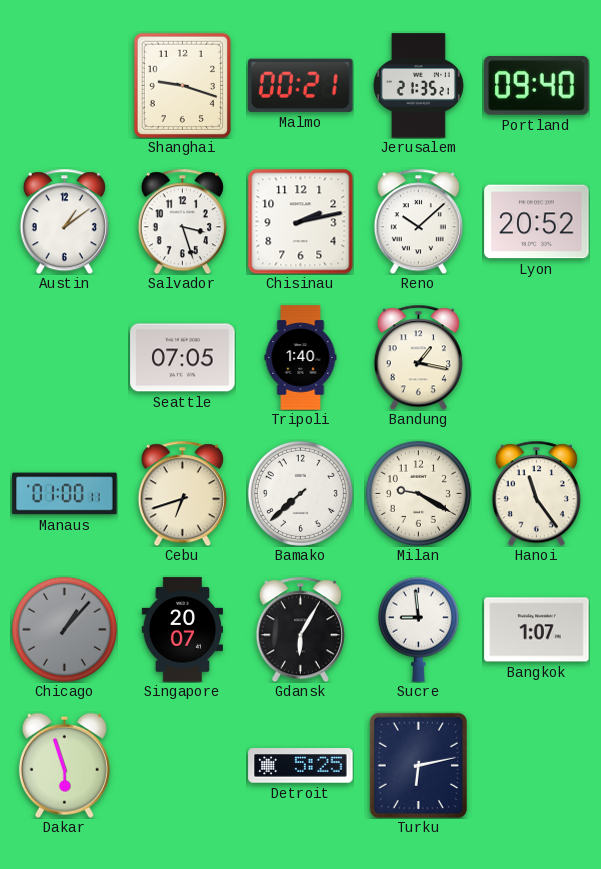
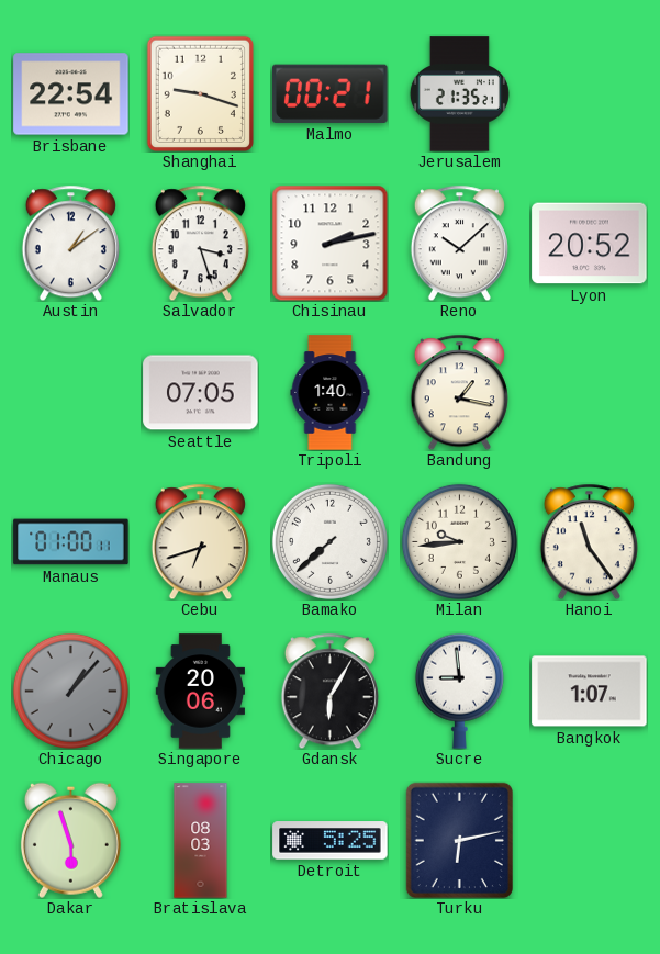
Brisbane: none -> 22:54
Portland: 09:40 -> none
Milan: 9:20 -> 9:44
Singapore: 20:07 -> 20:06
Bratislava: none -> 08:03
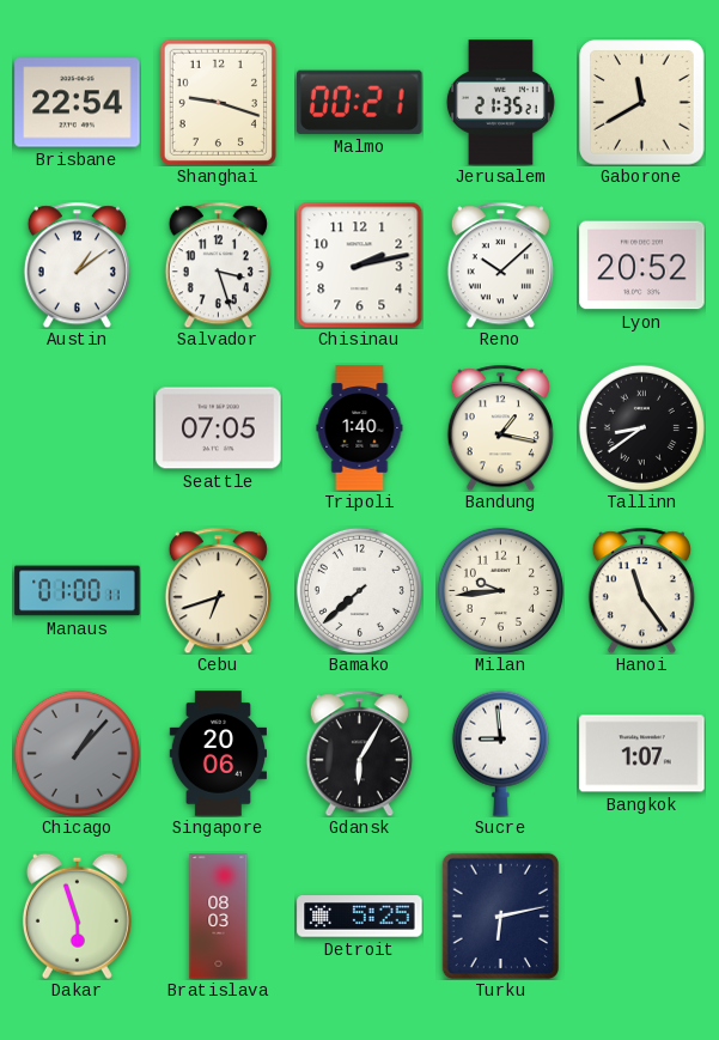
Gaborone: none -> 11:40
Tallinn: none -> 8:39
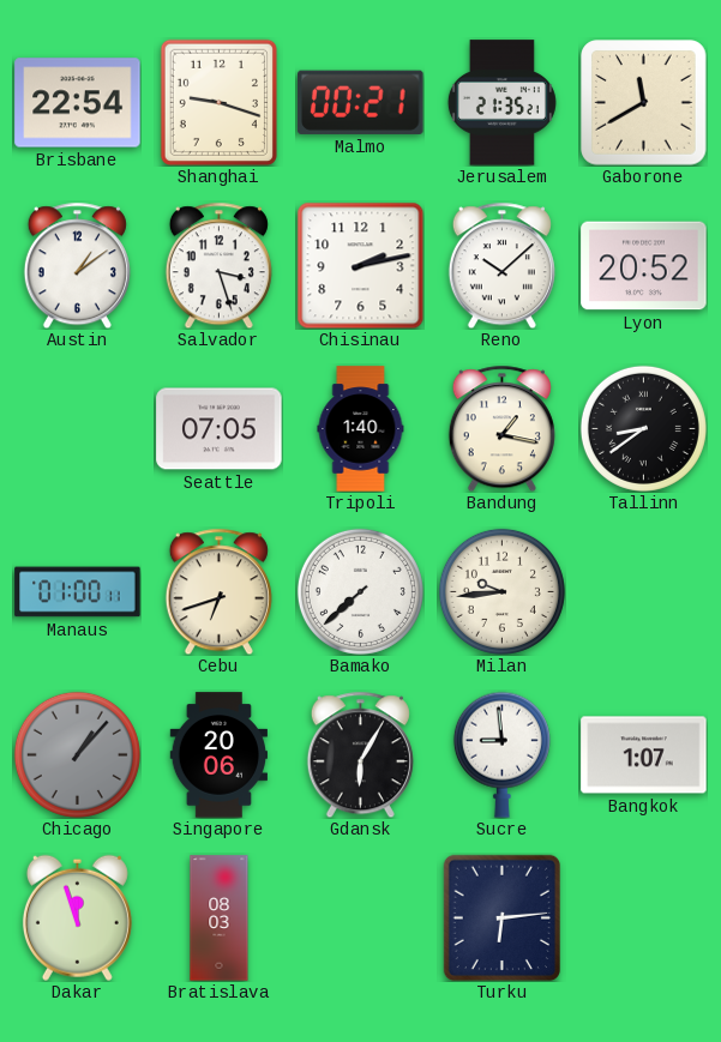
Hanoi: 11:24 -> none
Dakar: 5:57 -> 11:57
Detroit: 5:25 -> none
Turku: 6:13 -> 6:14
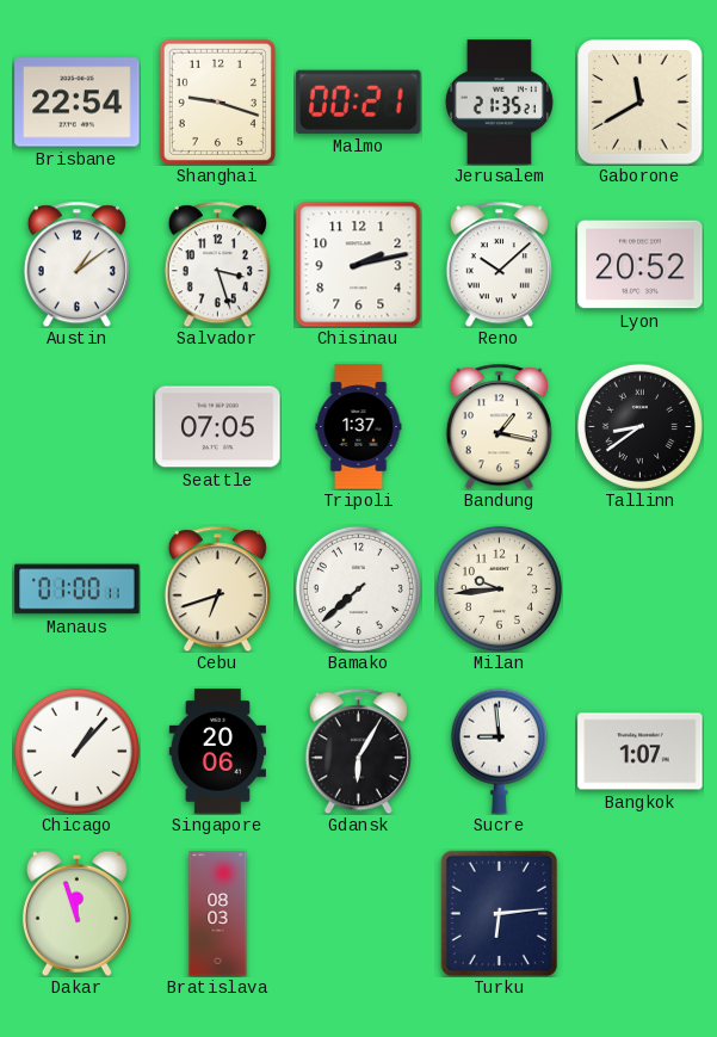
Tripoli: 1:40 -> 1:37
Chicago dial: grey -> white
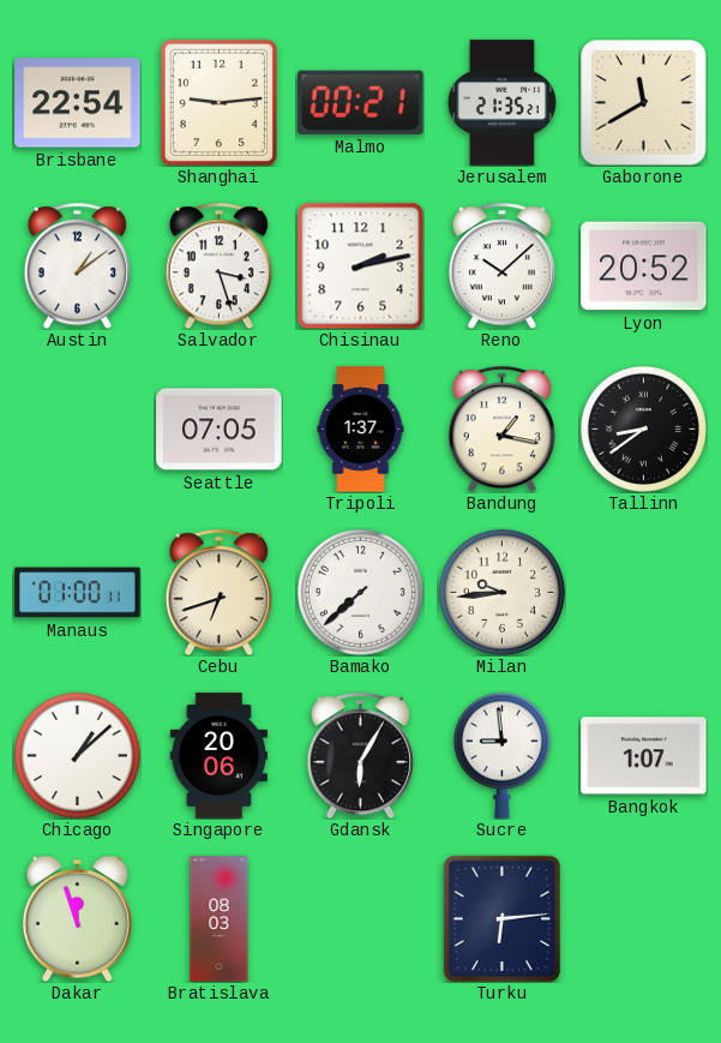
Shanghai: 9:18 -> 9:14
Chicago: 1:07 -> 1:08
